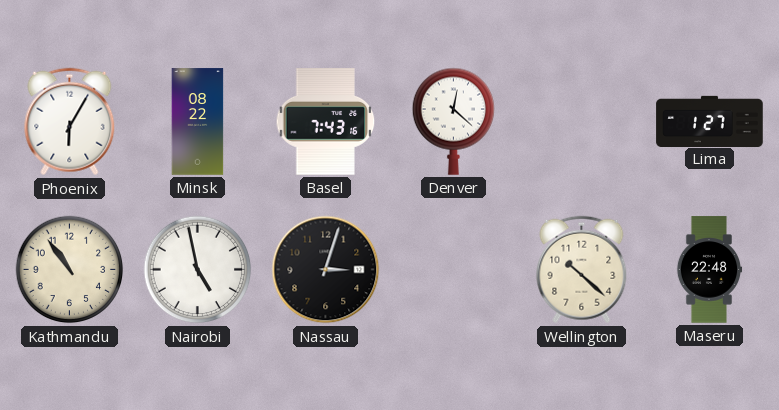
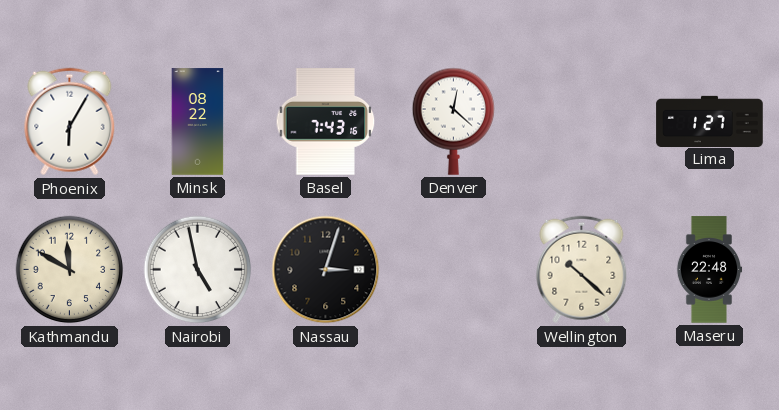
Kathmandu: 10:54 -> 11:50
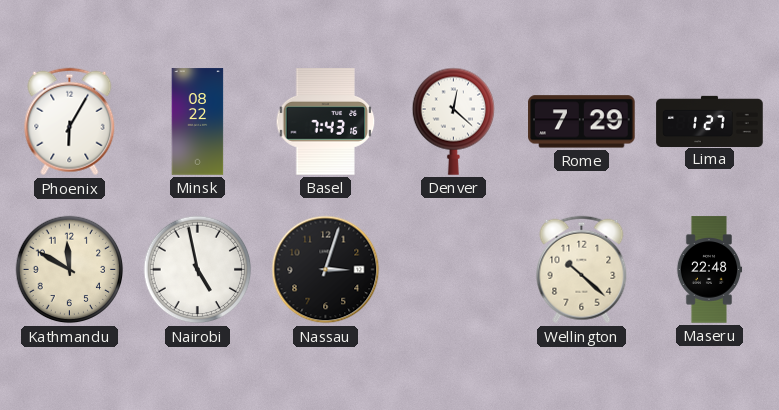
Rome: none -> 7:29
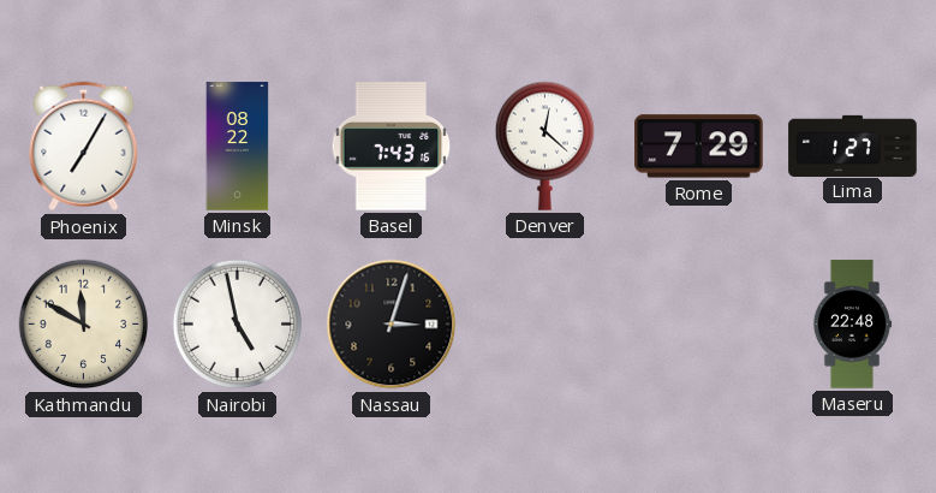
Phoenix: 6:05 -> 7:05
Wellington: 10:22 -> none
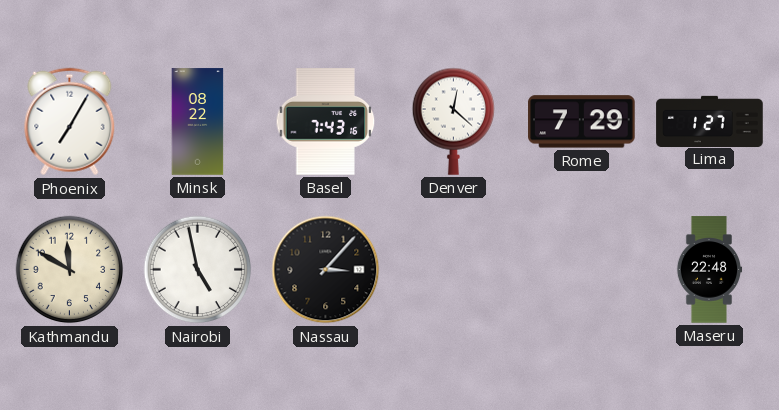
Nassau: 3:03 -> 3:07
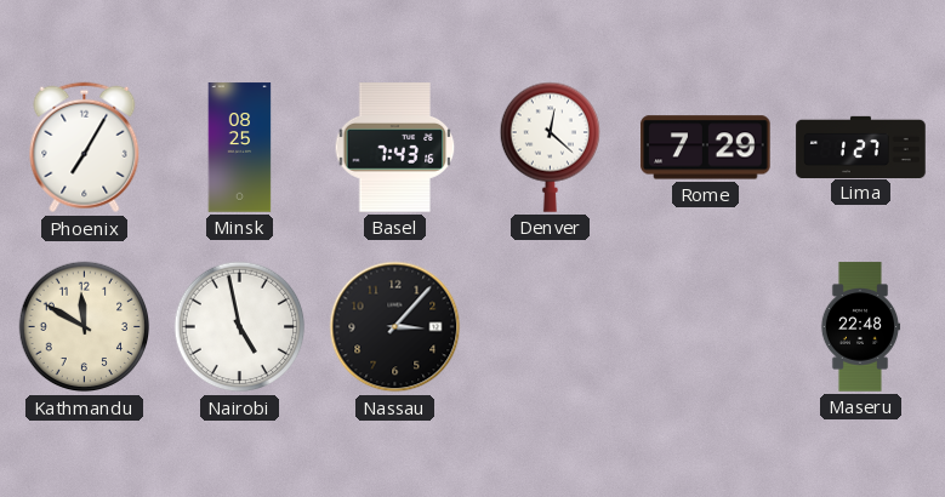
Minsk: 08:22 -> 08:25
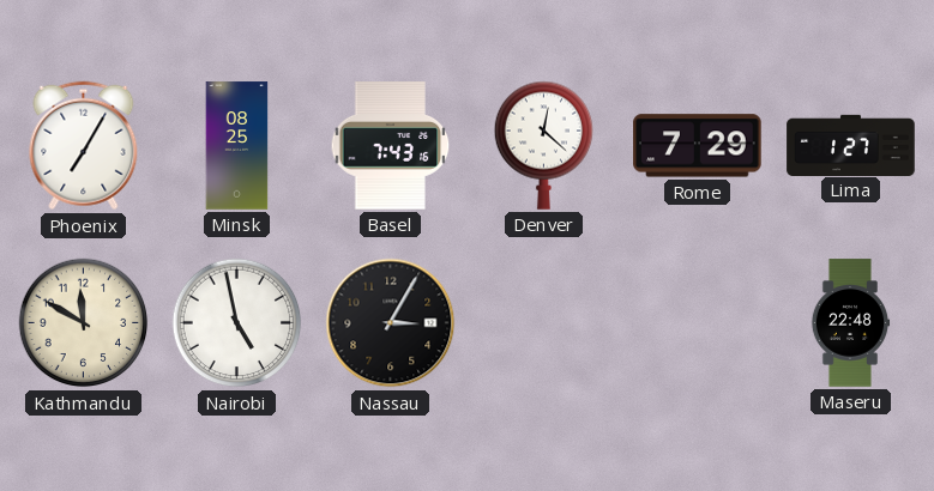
Nassau: 3:07 -> 3:05
